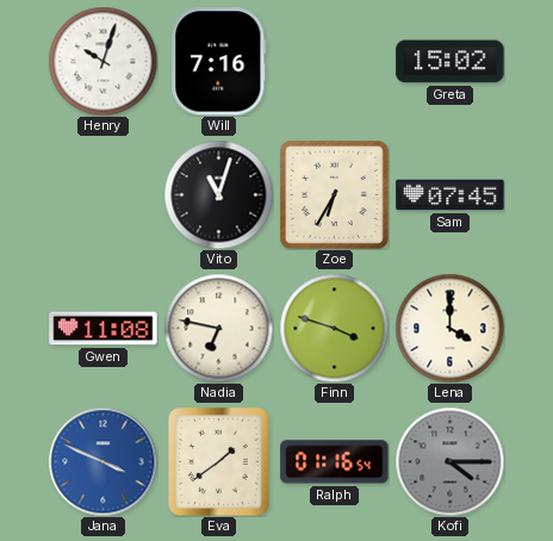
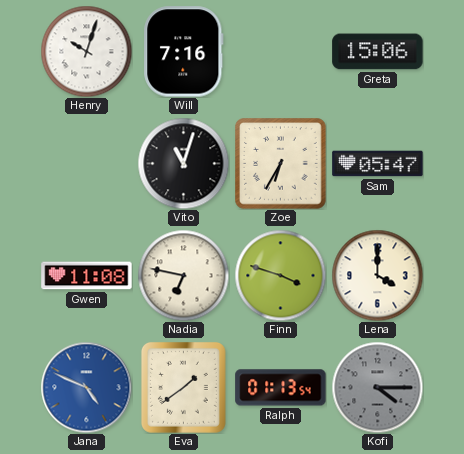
Greta: 15:02 -> 15:06
Sam: 07:45 -> 05:47
Jana: 3:49 -> 4:49
Ralph: 01:16 -> 01:13
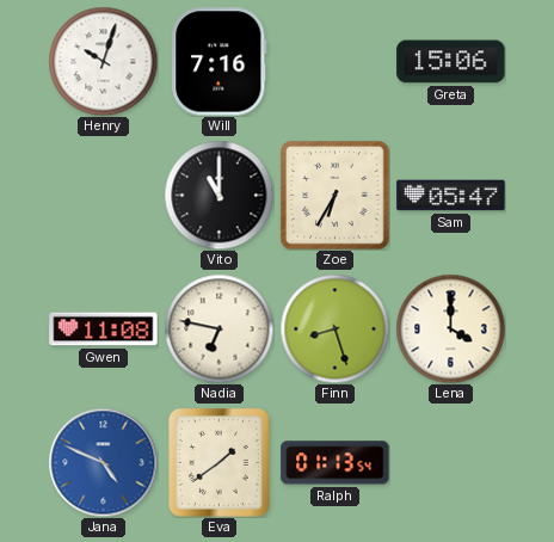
Vito: 11:03 -> 11:00
Finn: 3:48 -> 8:27
Kofi: 4:15 -> none
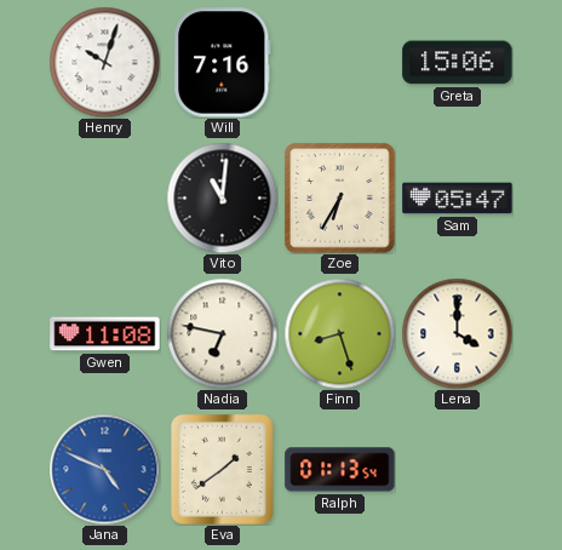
Vito: 11:00 -> 11:01
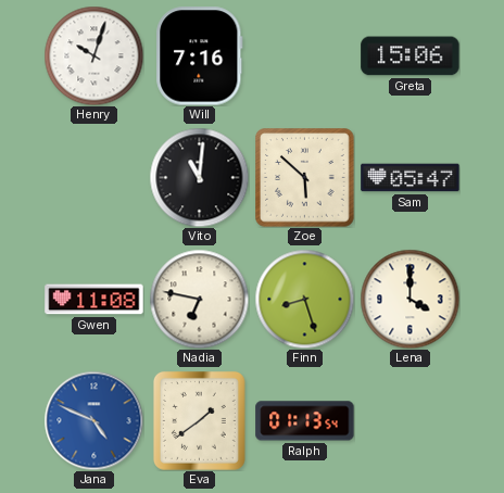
Zoe: 6:35 -> 5:52
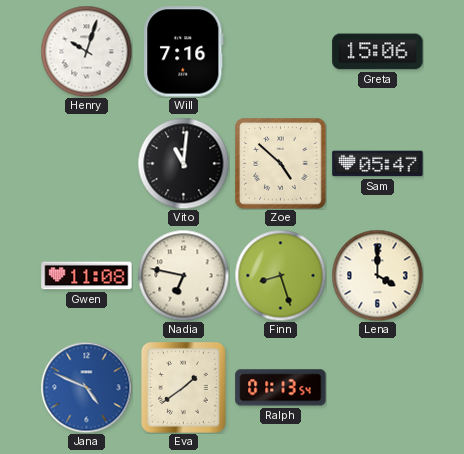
Zoe: 5:52 -> 4:52
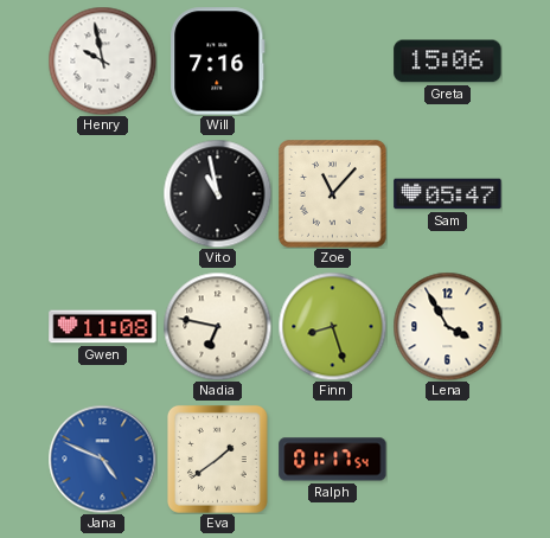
Henry: 10:03 -> 9:58
Vito: 11:01 -> 10:58
Zoe: 4:52 -> 11:07
Lena: 4:00 -> 3:55
Ralph: 01:13 -> 01:17
